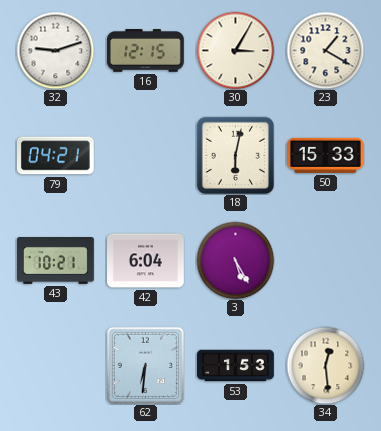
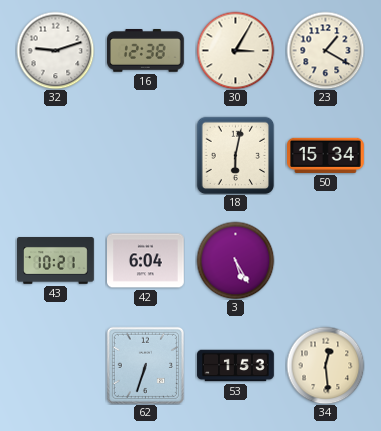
16: 12:15 -> 12:38
79: 04:21 -> none
50: 15:33 -> 15:34
62: 6:31 -> 6:33
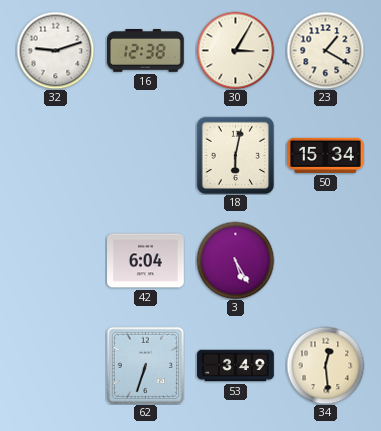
43: 10:21 -> none
53: 1:53 -> 3:49
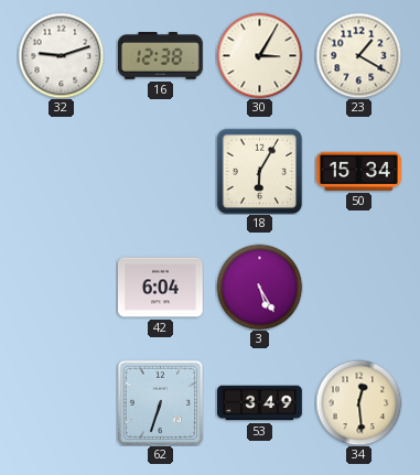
18: 6:02 -> 6:05
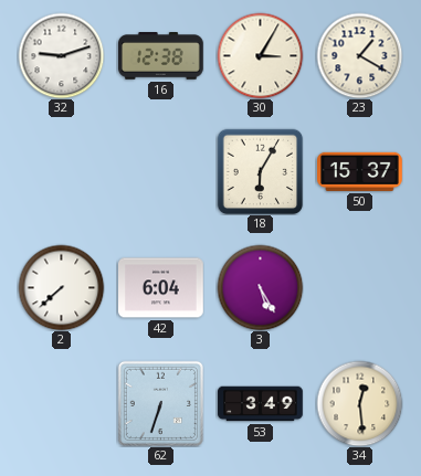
50: 15:34 -> 15:37
2: none -> 7:38
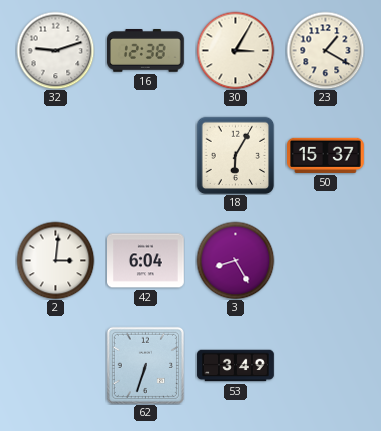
2: 7:38 -> 3:01
3: 5:25 -> 8:25
34: 12:29 -> none
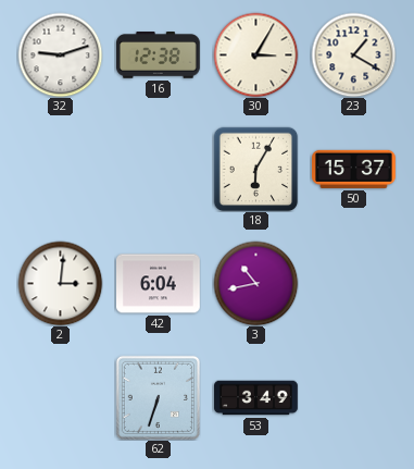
3: 8:25 -> 10:43
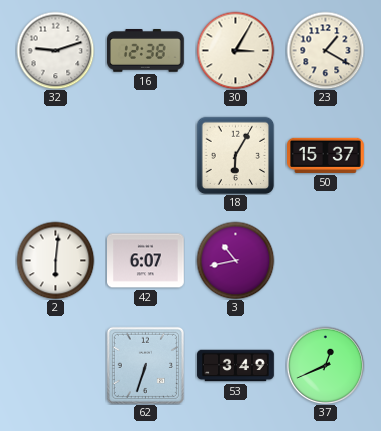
2: 3:01 -> 6:01
42: 6:04 -> 6:07
37: none -> 12:41
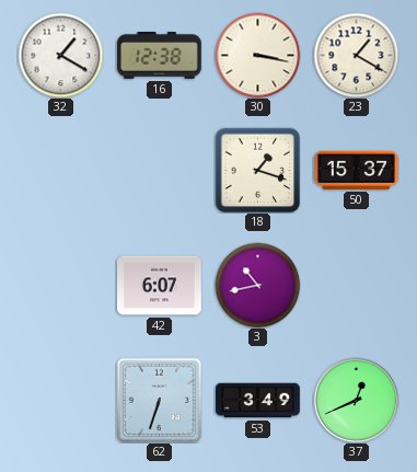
32: 9:12 -> 1:20
30: 3:05 -> 3:17
18: 6:05 -> 1:18
2: 6:01 -> none
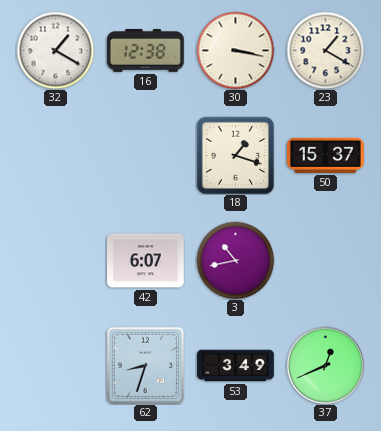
62: 6:33 -> 8:33
